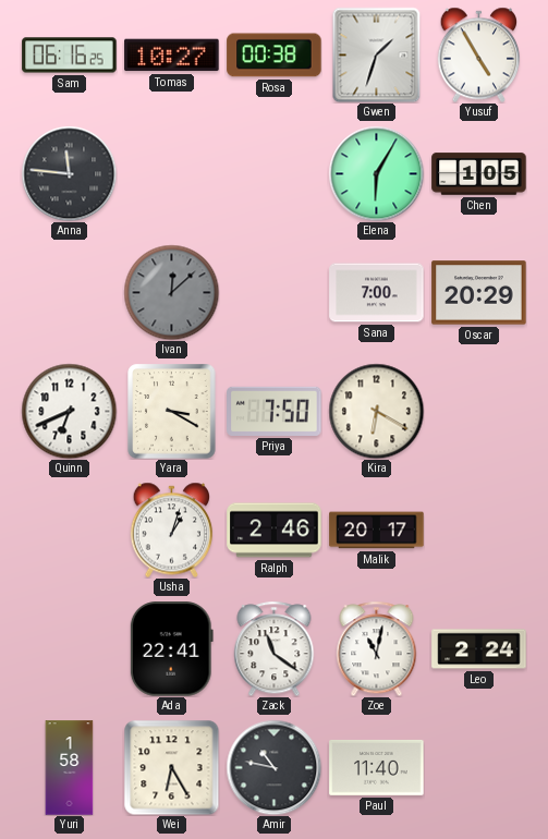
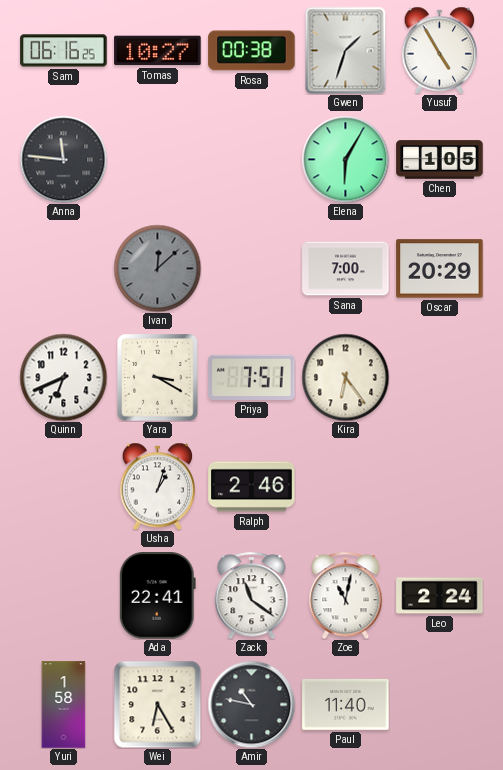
Priya: 7:50 -> 7:51
Kira: 6:20 -> 6:24
Malik: 20:17 -> none
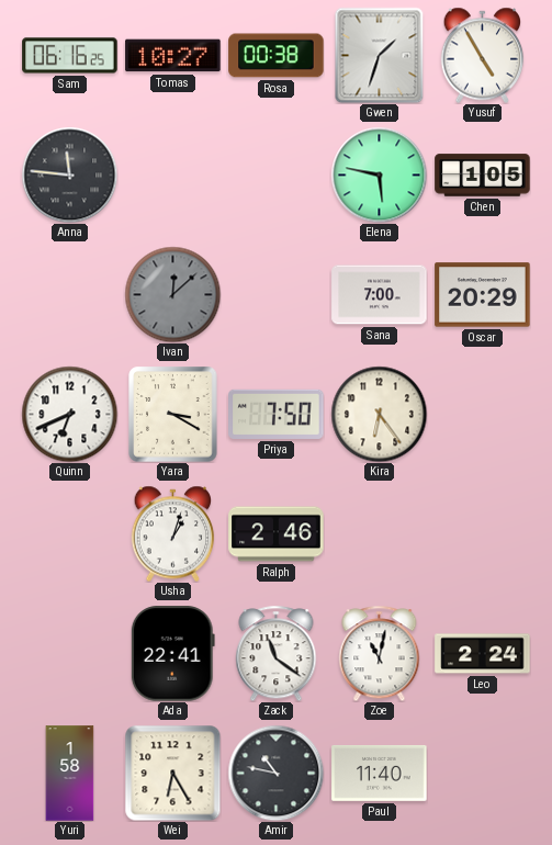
Elena: 6:05 -> 5:47
Priya: 7:51 -> 7:50
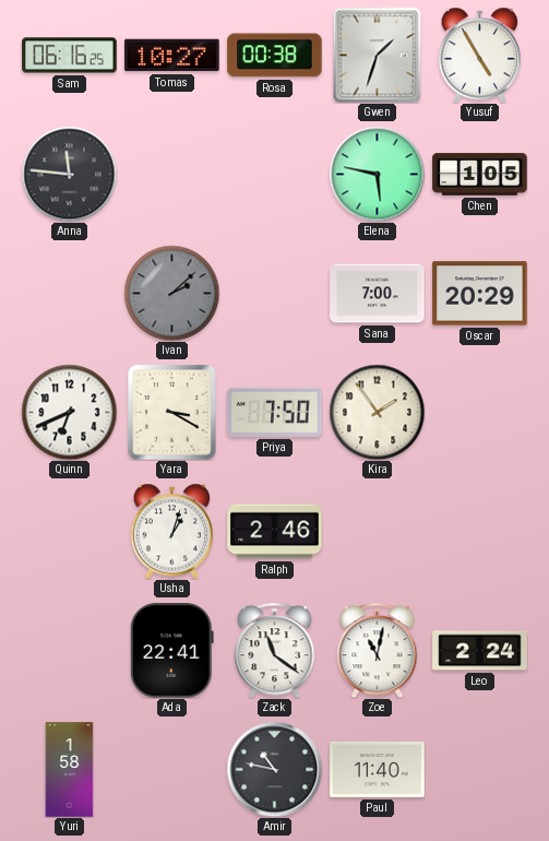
Ivan: 12:08 -> 2:08
Kira: 6:24 -> 1:54
Wei: 6:25 -> none
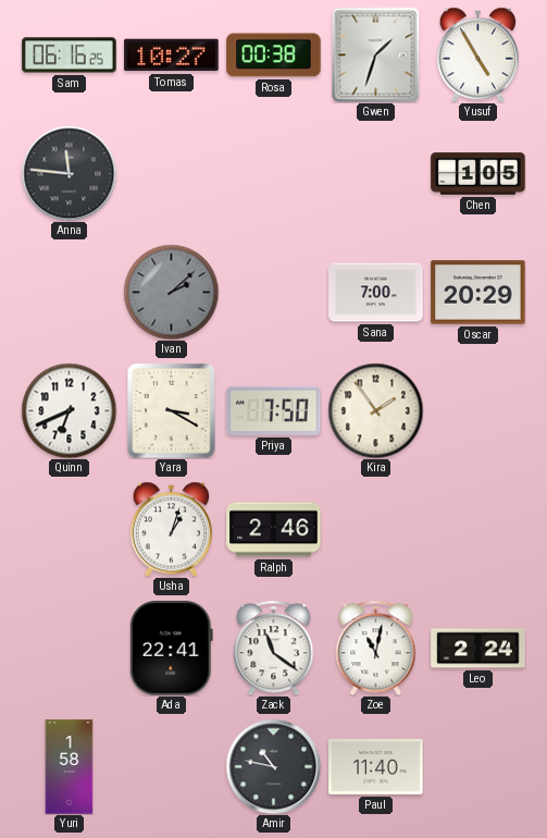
Elena: 5:47 -> none
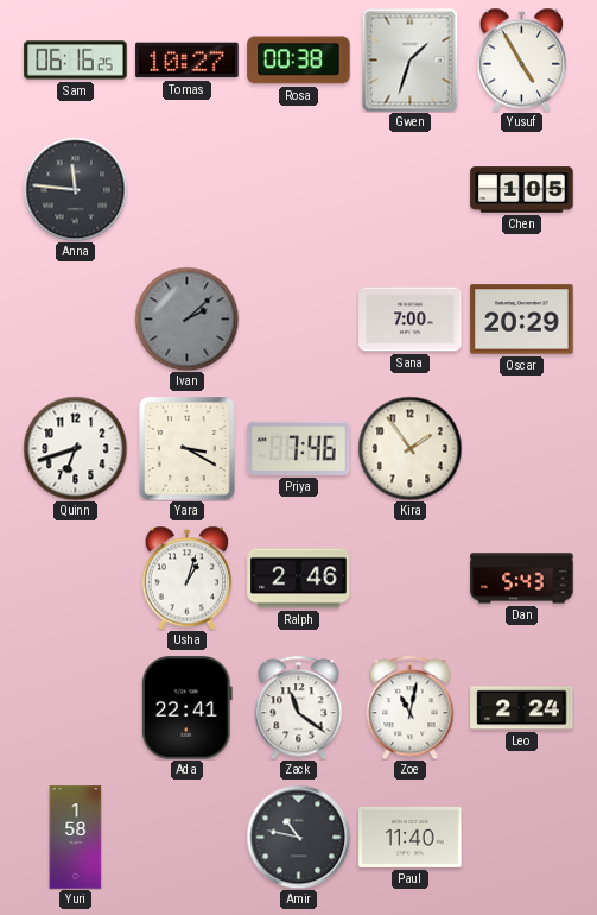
Quinn: 6:41 -> 6:42
Priya: 7:50 -> 7:46
Dan: none -> 5:43
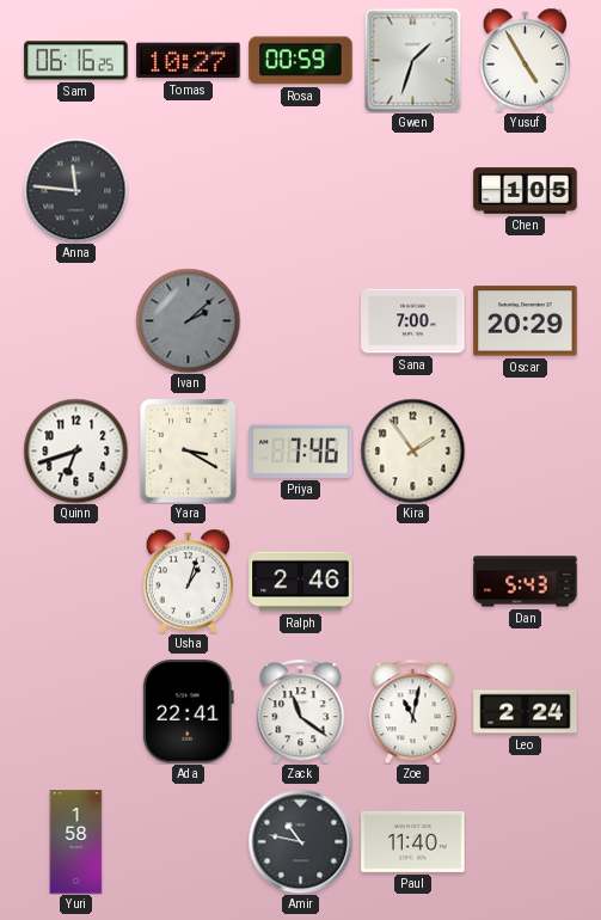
Rosa: 00:38 -> 00:59
